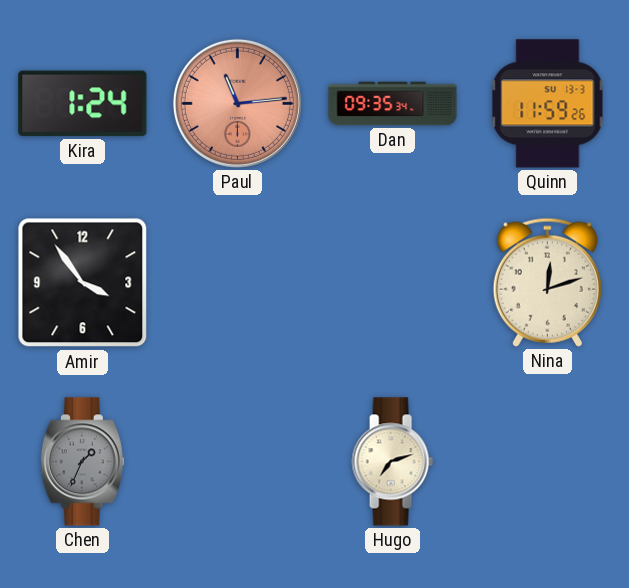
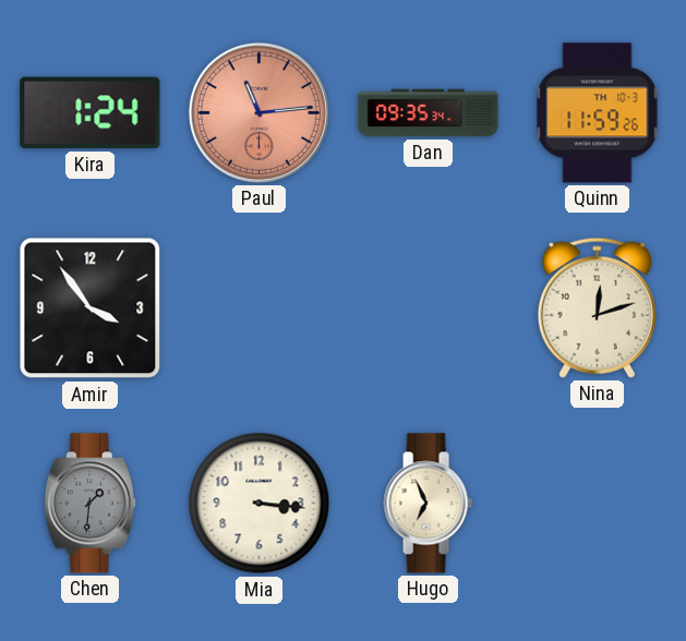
Quinn date: SU 13-3 -> TH 10-3
Chen: 1:34 -> 1:31
Mia: none -> 3:16
Hugo: 7:12 -> 6:56
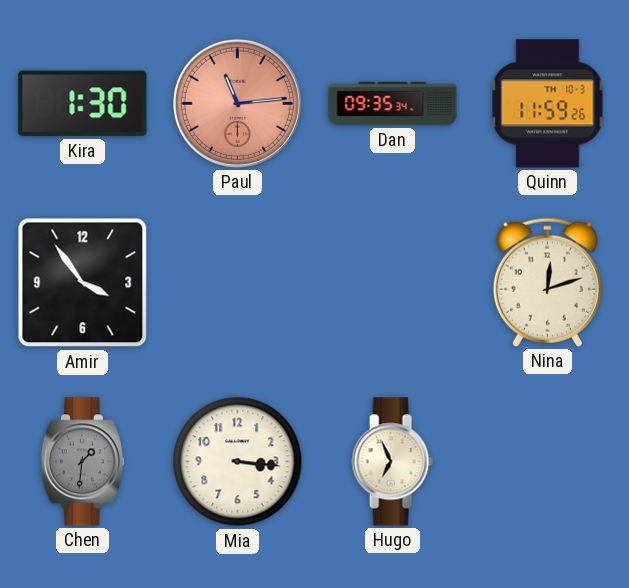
Kira: 1:24 -> 1:30
